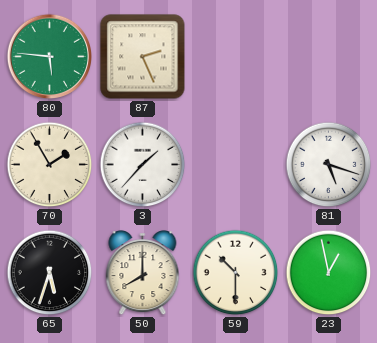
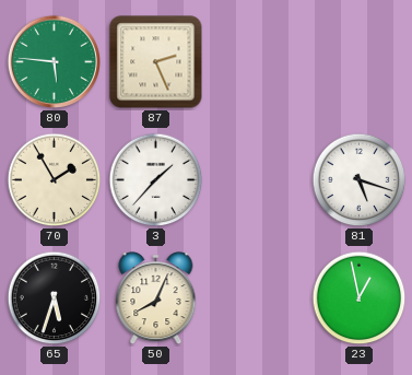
50: 8:00 -> 8:04
59: 10:30 -> none
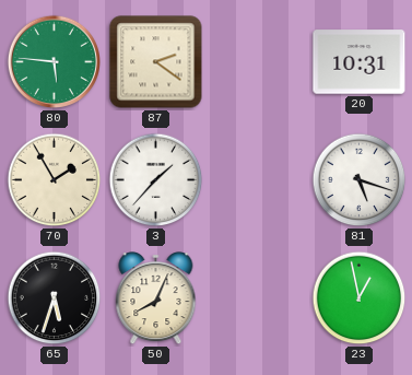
87: 2:26 -> 2:21
20: none -> 10:31
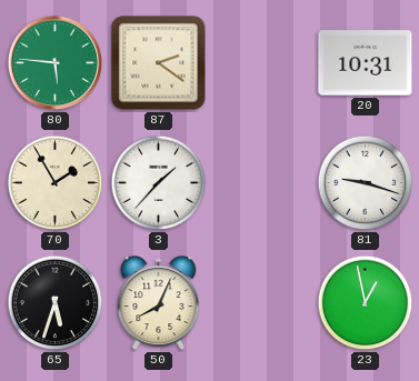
81: 5:18 -> 9:18
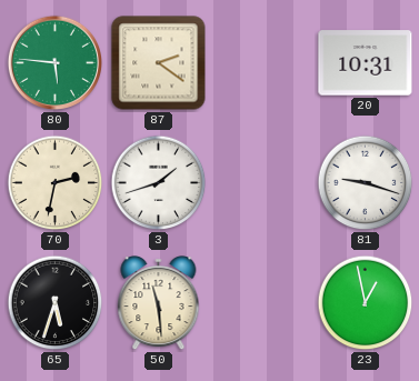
70: 1:55 -> 2:32
3: 1:37 -> 1:42
50: 8:04 -> 11:29
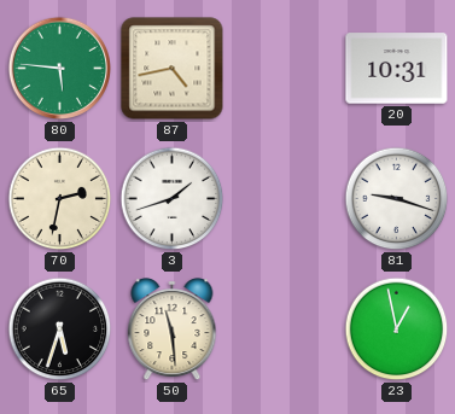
87: 2:21 -> 4:43
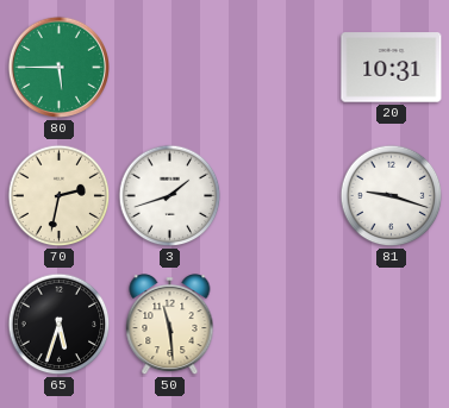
80: 5:46 -> 5:45
87: 4:43 -> none
23: 12:58 -> none
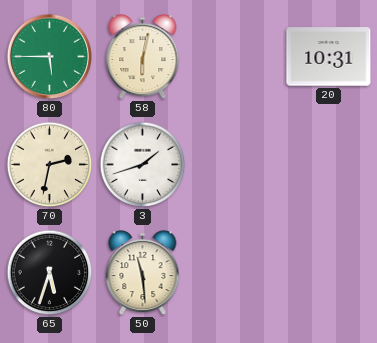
58: none -> 6:02
81: 9:18 -> none
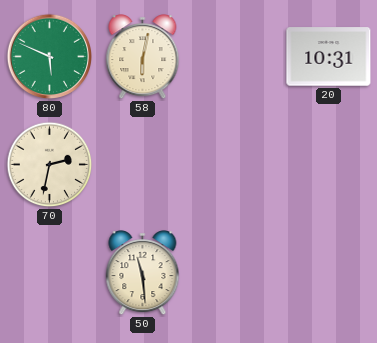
80: 5:45 -> 5:49
3: 1:42 -> none
65: 5:33 -> none
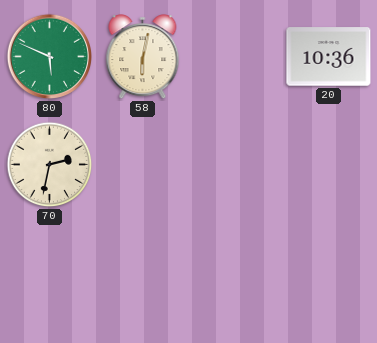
20: 10:31 -> 10:36
50: 11:29 -> none
